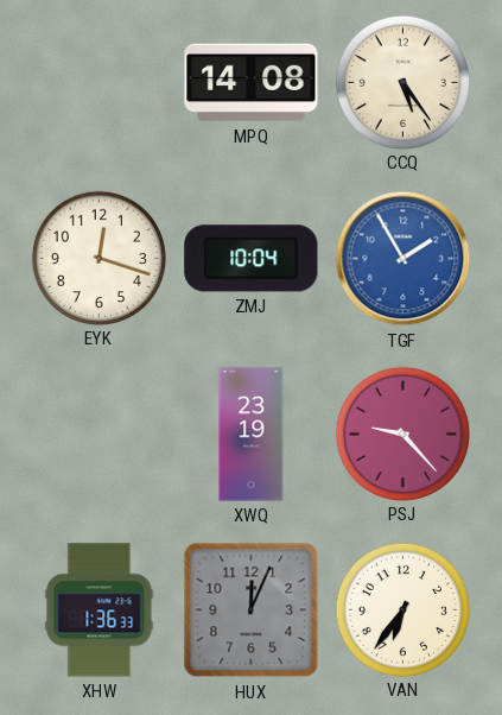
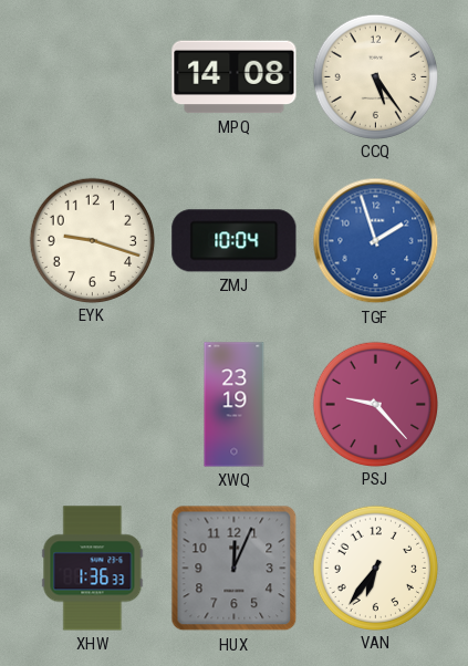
EYK: 12:18 -> 9:18
TGF: 1:55 -> 1:57
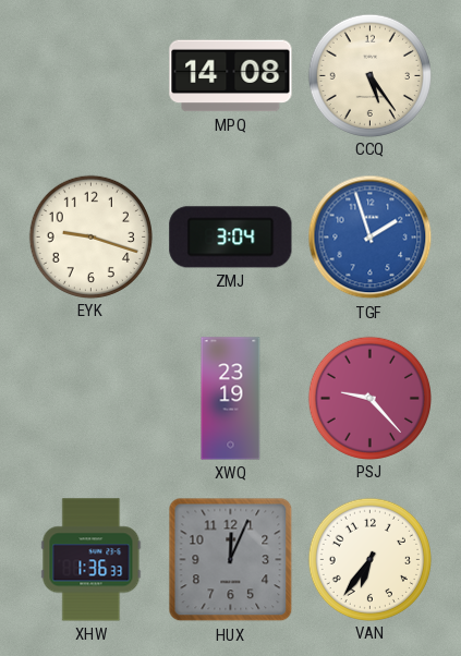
ZMJ: 10:04 -> 3:04
